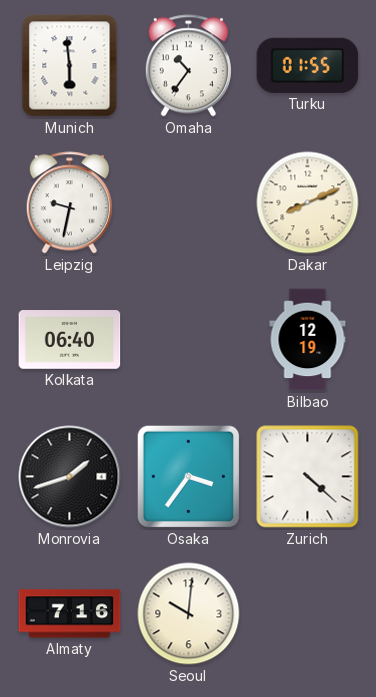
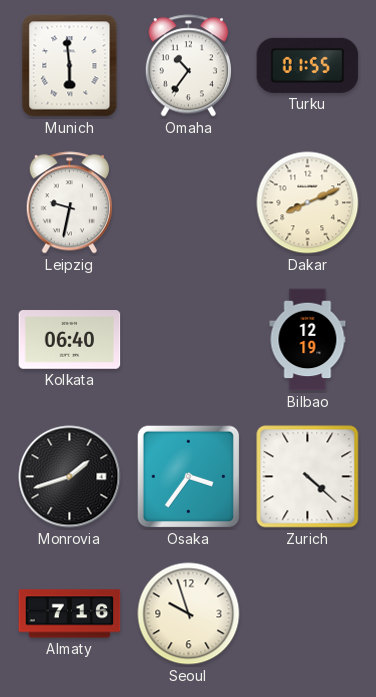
Seoul: 10:01 -> 9:57
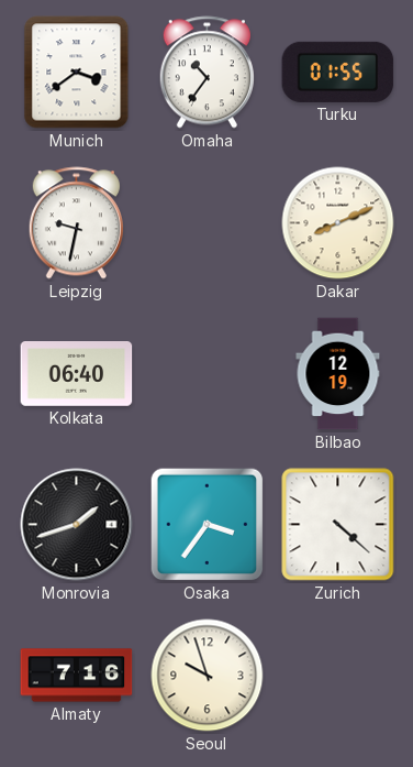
Munich: 5:59 -> 3:39
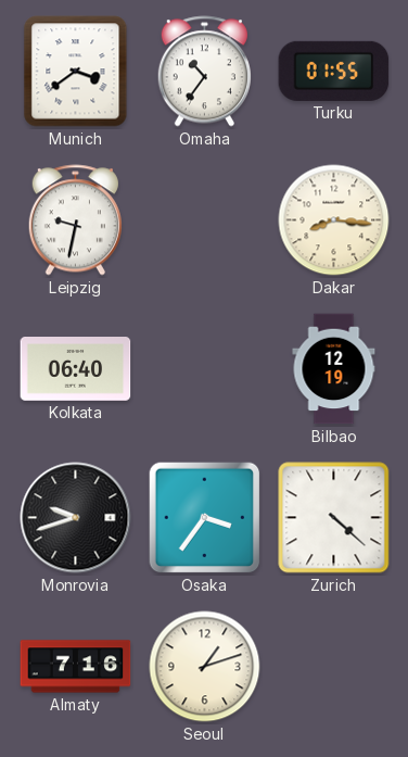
Dakar: 8:11 -> 8:16
Monrovia: 1:42 -> 9:42
Seoul: 9:57 -> 1:12
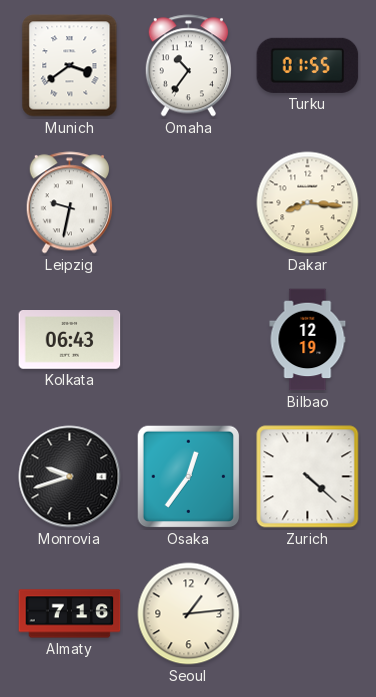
Kolkata: 06:40 -> 06:43
Osaka: 3:36 -> 12:36
Seoul: 1:12 -> 1:14
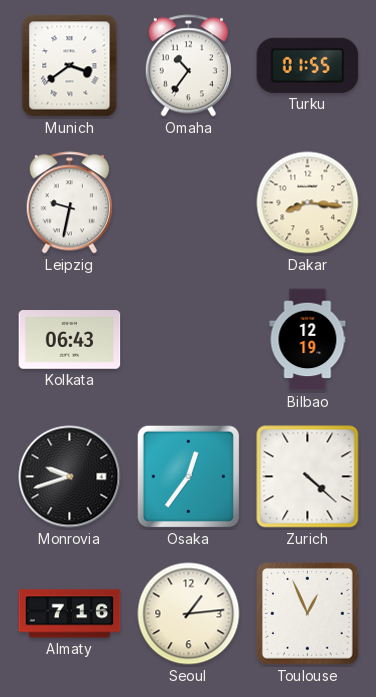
Toulouse: none -> 12:56
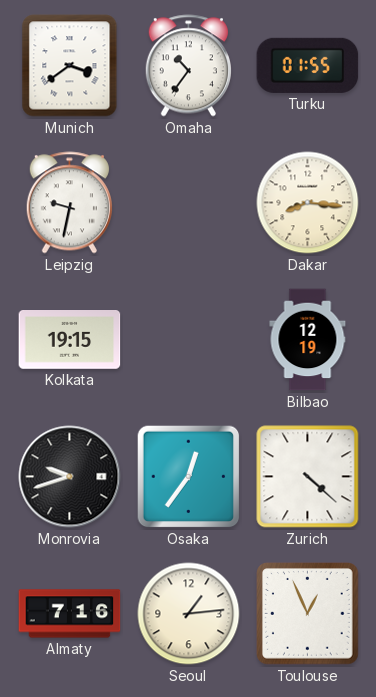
Kolkata: 06:43 -> 19:15
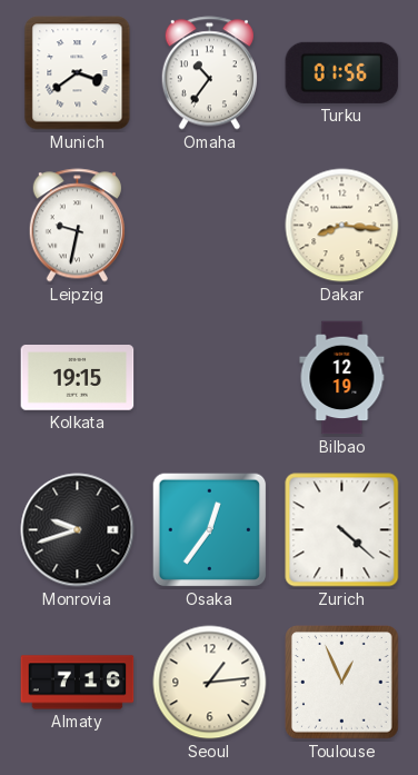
Turku: 01:55 -> 01:56
